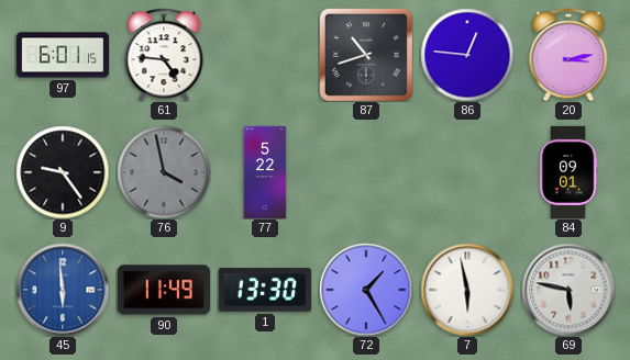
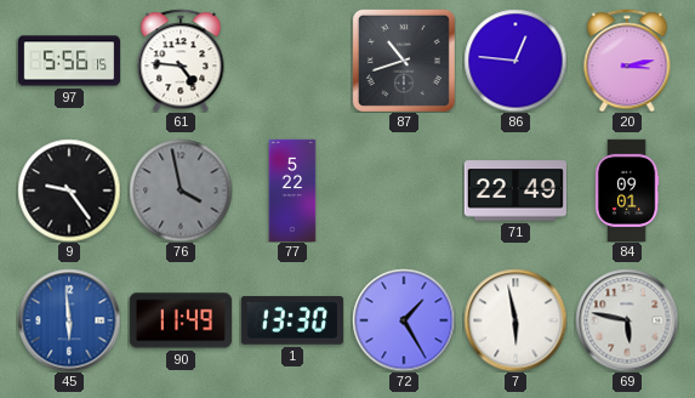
97: 6:01 -> 5:56
71: none -> 22:49
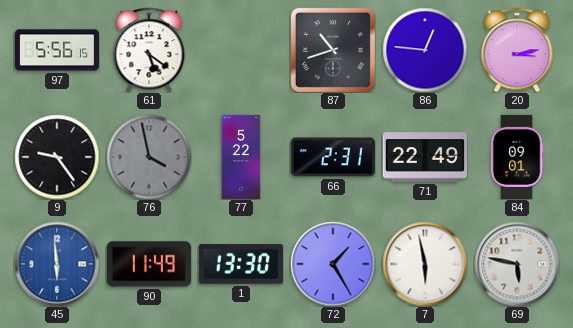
61: 4:46 -> 5:21
66: none -> 2:31
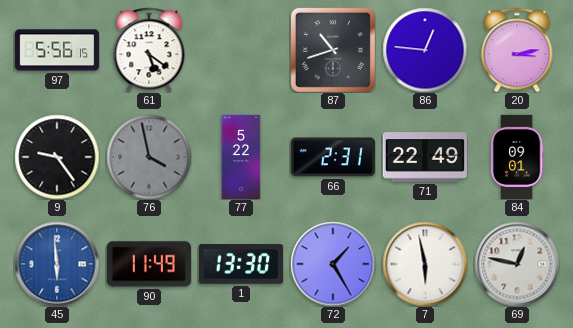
69: 5:47 -> 12:47
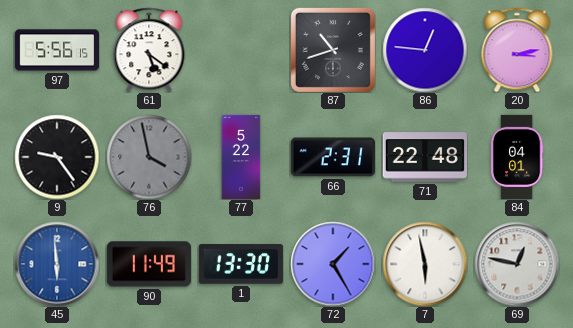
71: 22:49 -> 22:48
84: 09:01 -> 04:01
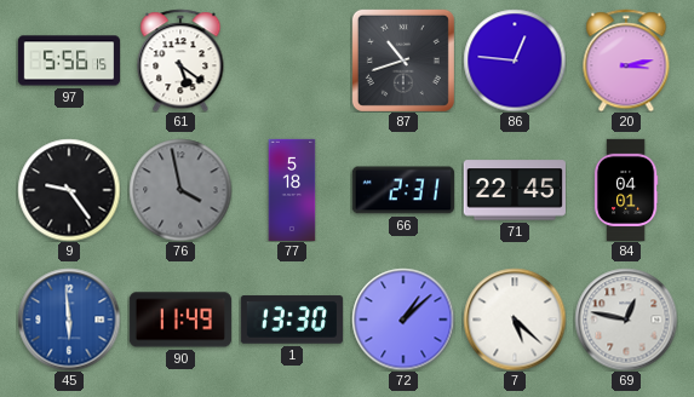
77: 5:22 -> 5:18
71: 22:48 -> 22:45
72: 1:25 -> 1:08
7: 5:58 -> 5:22
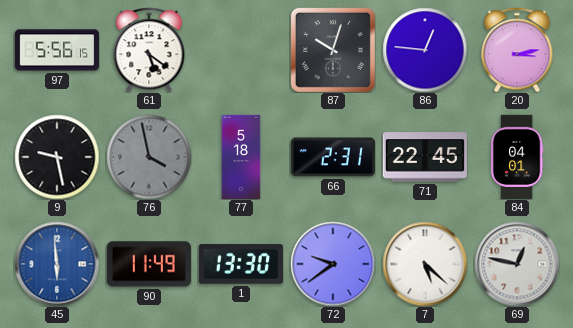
87: 10:42 -> 10:03
9: 9:24 -> 9:28
72: 1:08 -> 9:39
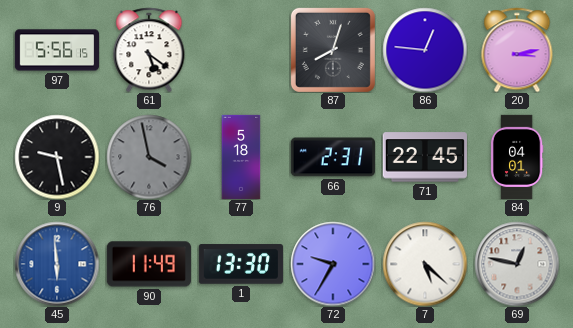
87: 10:03 -> 8:03
72: 9:39 -> 9:35
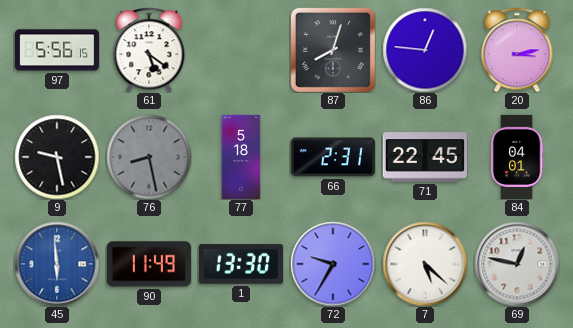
76: 3:58 -> 8:28
